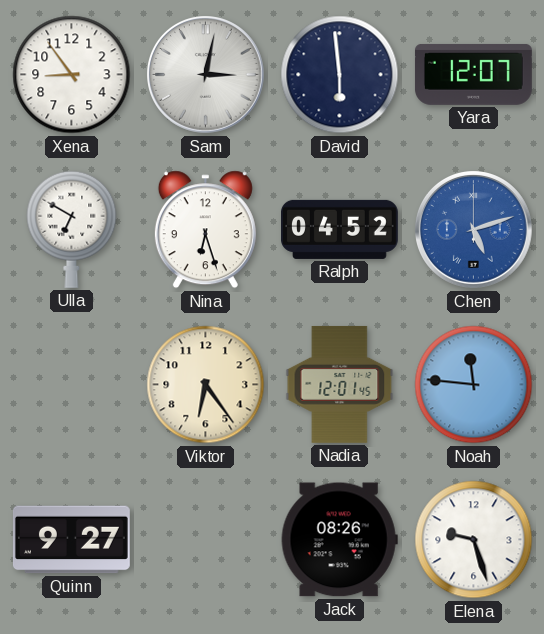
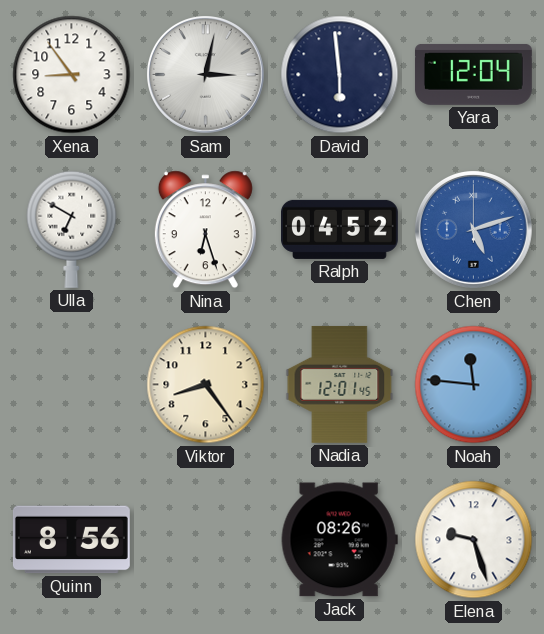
Yara: 12:07 -> 12:04
Viktor: 6:24 -> 8:24
Quinn: 9:27 -> 8:56
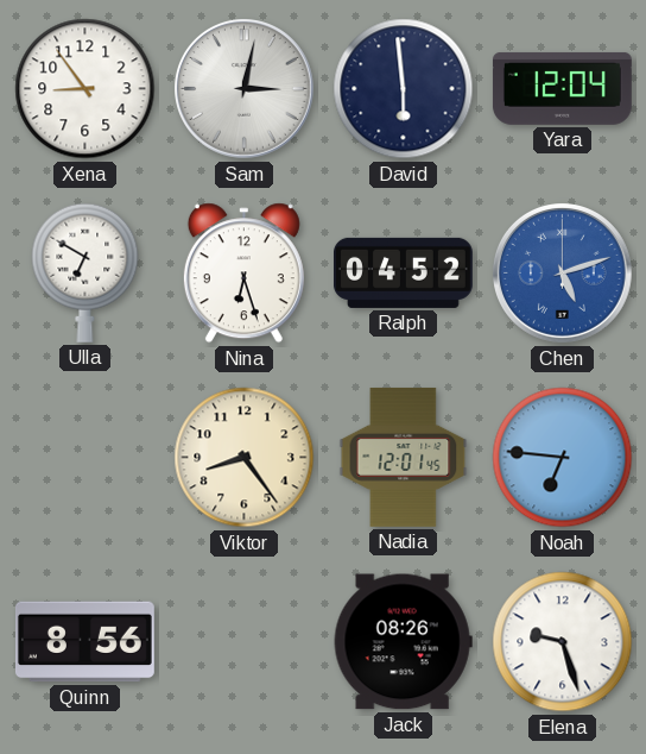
Noah: 11:46 -> 6:46
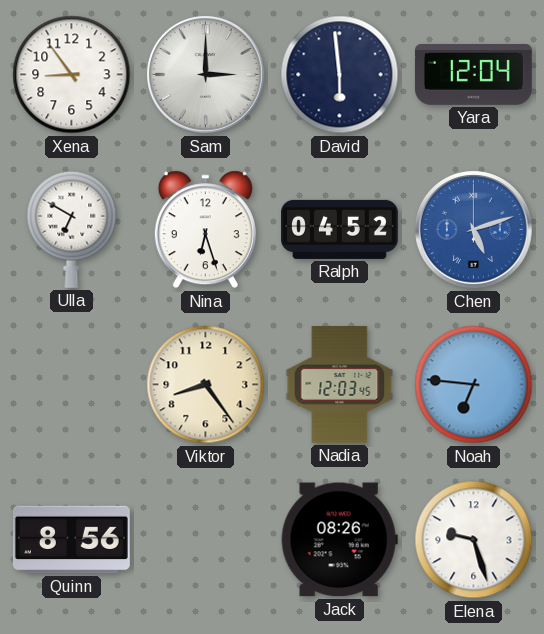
Sam: 3:02 -> 3:00
Nadia: 12:01 -> 12:03
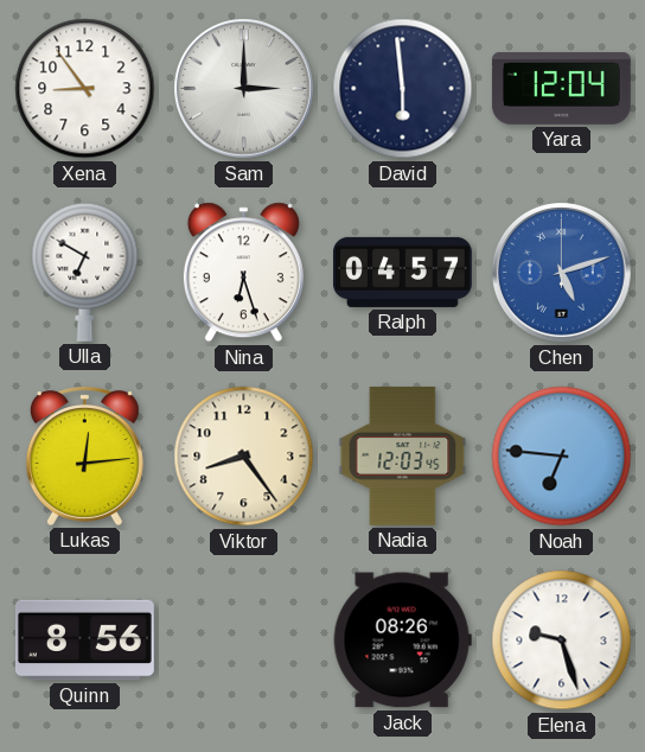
Ralph: 04:52 -> 04:57
Lukas: none -> 12:14
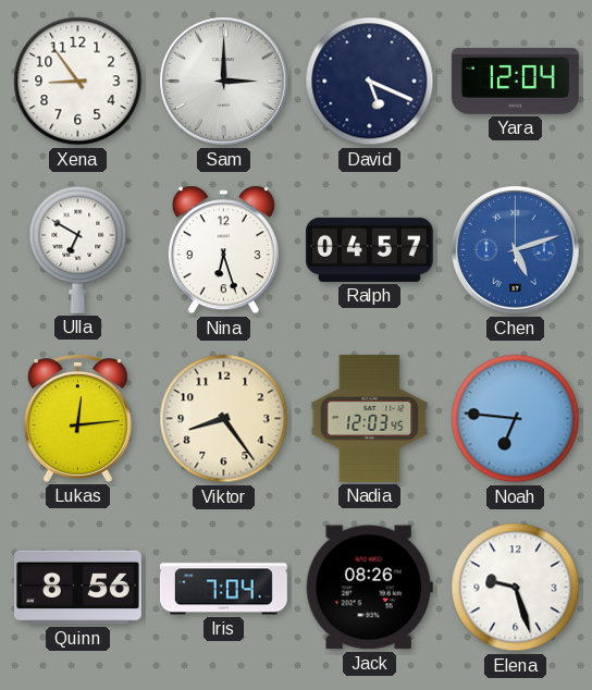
David: 5:59 -> 5:19
Iris: none -> 7:04
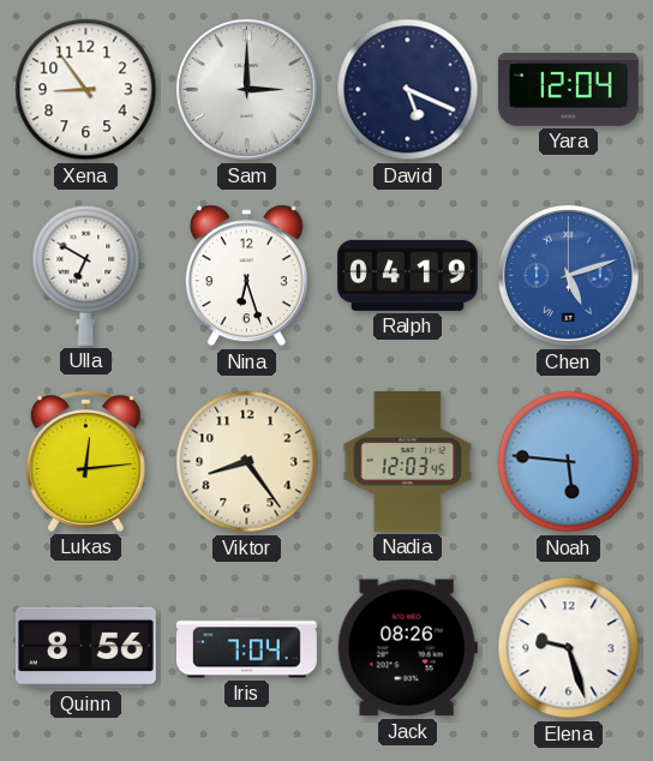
Ralph: 04:57 -> 04:19
Noah: 6:46 -> 5:46
